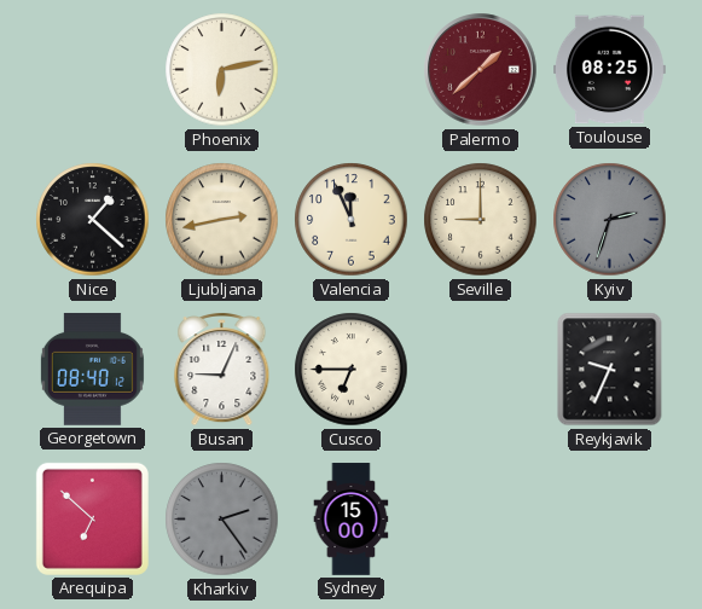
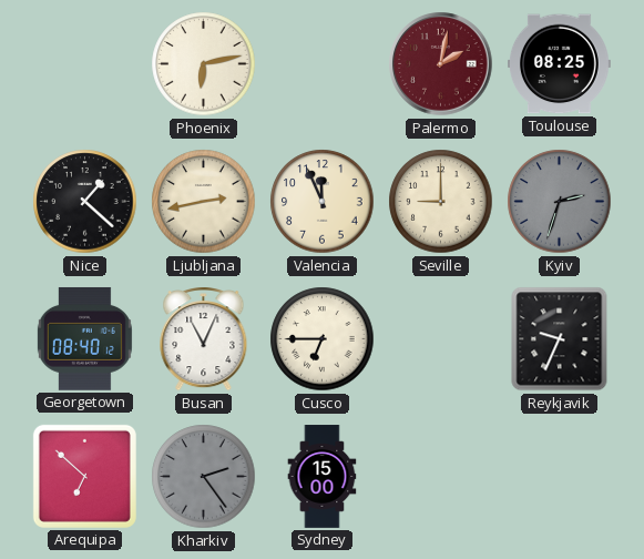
Palermo: 1:38 -> 2:02
Busan: 9:04 -> 11:04
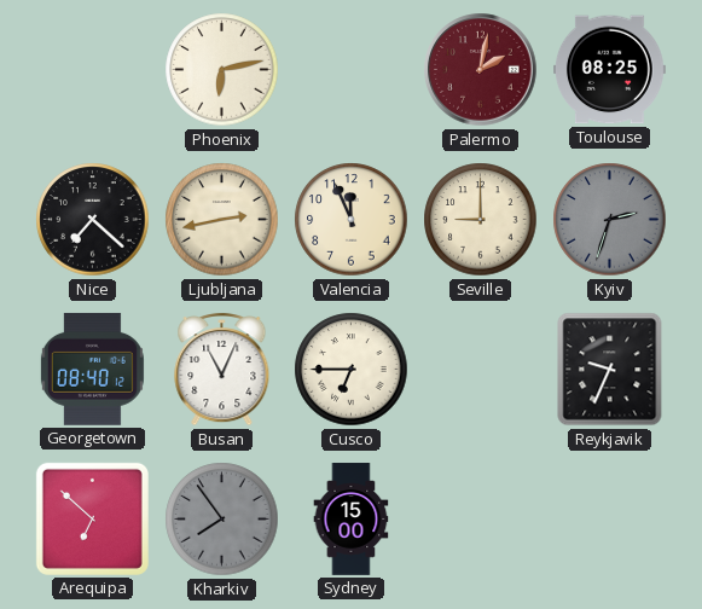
Nice: 1:22 -> 7:22
Kharkiv: 2:24 -> 7:54
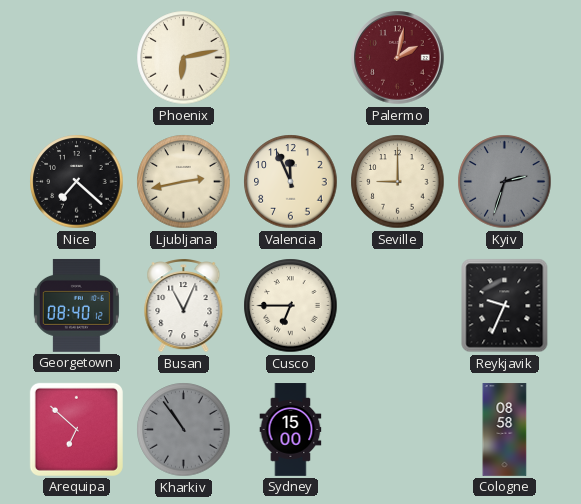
Toulouse: 08:25 -> none
Kharkiv: 7:54 -> 10:54
Cologne: none -> 08:58
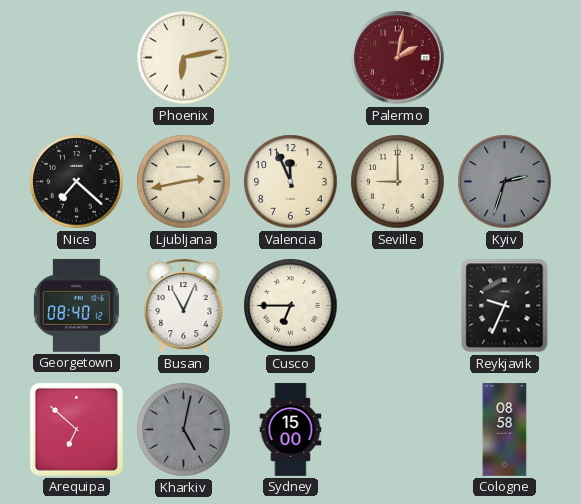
Kharkiv: 10:54 -> 5:02
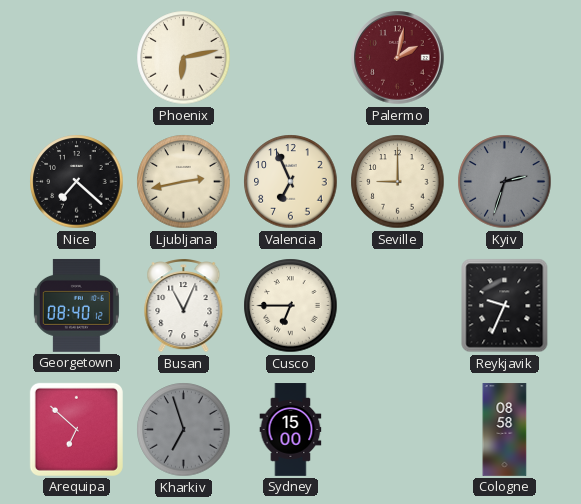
Valencia: 11:56 -> 6:56
Kharkiv: 5:02 -> 6:57
